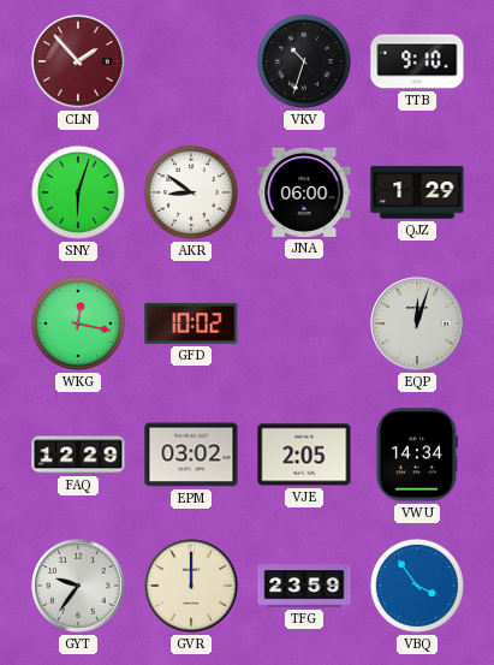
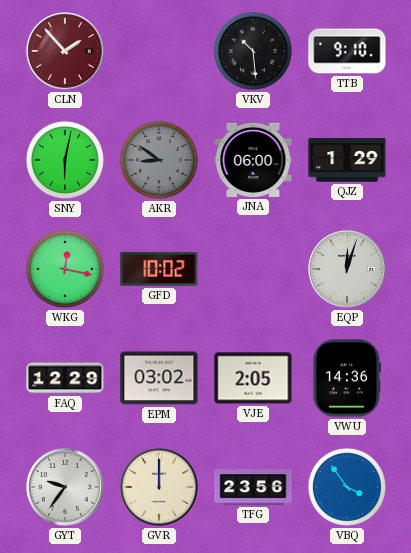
VKV: 10:33 -> 10:29
SNY: 6:03 -> 6:02
AKR dial: white -> grey
VWU: 14:34 -> 14:36
TFG: 23:59 -> 23:56
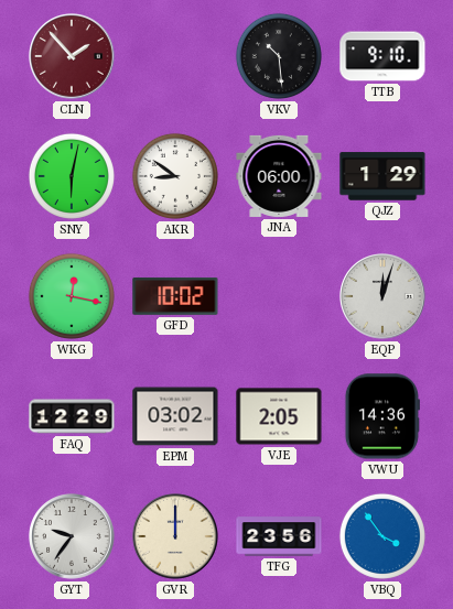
AKR dial: grey -> white
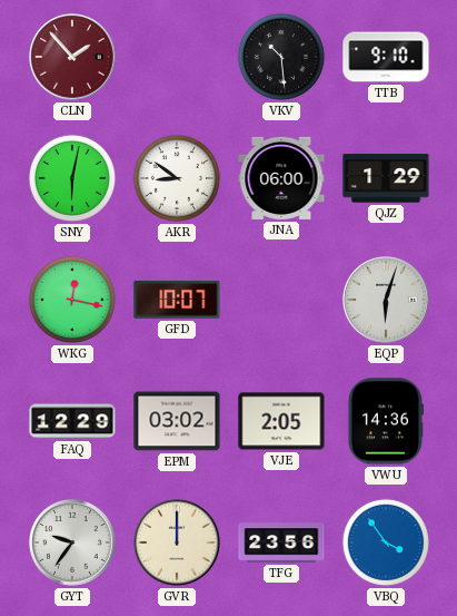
GFD: 10:02 -> 10:07
EQP: 12:03 -> 6:03
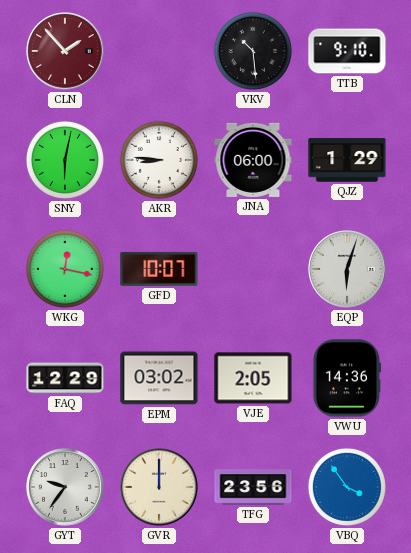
AKR: 8:51 -> 8:46
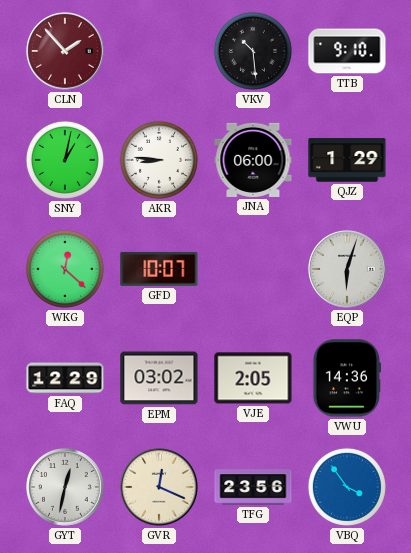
SNY: 6:02 -> 1:02
WKG: 12:17 -> 12:22
GYT: 9:36 -> 12:32
GVR: 12:00 -> 12:19
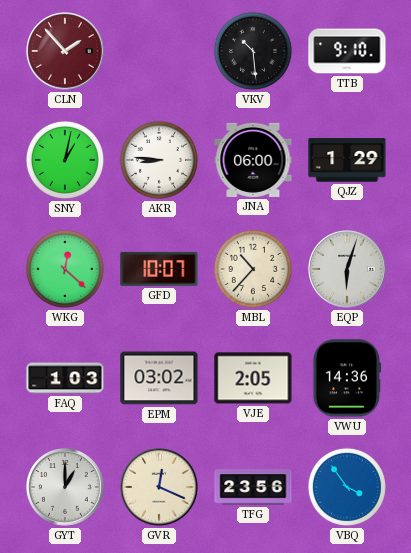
MBL: none -> 10:37
FAQ: 12:29 -> 1:03
GYT: 12:32 -> 1:00
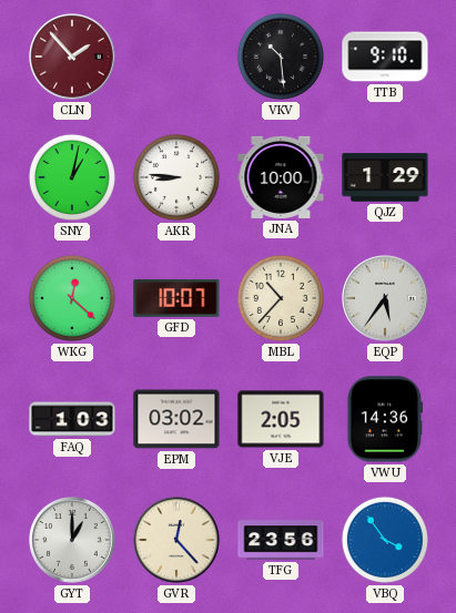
JNA: 06:00 -> 10:00
EQP: 6:03 -> 5:36
GVR: 12:19 -> 12:23
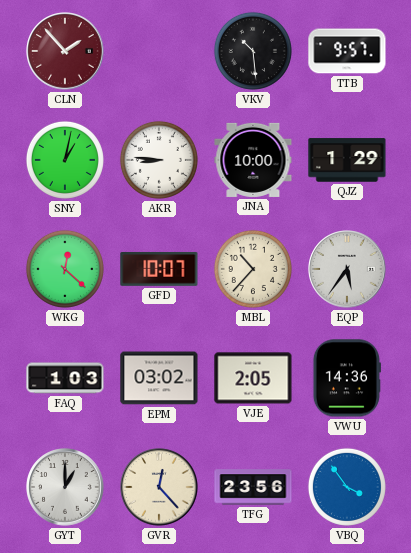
TTB: 9:10 -> 9:57
